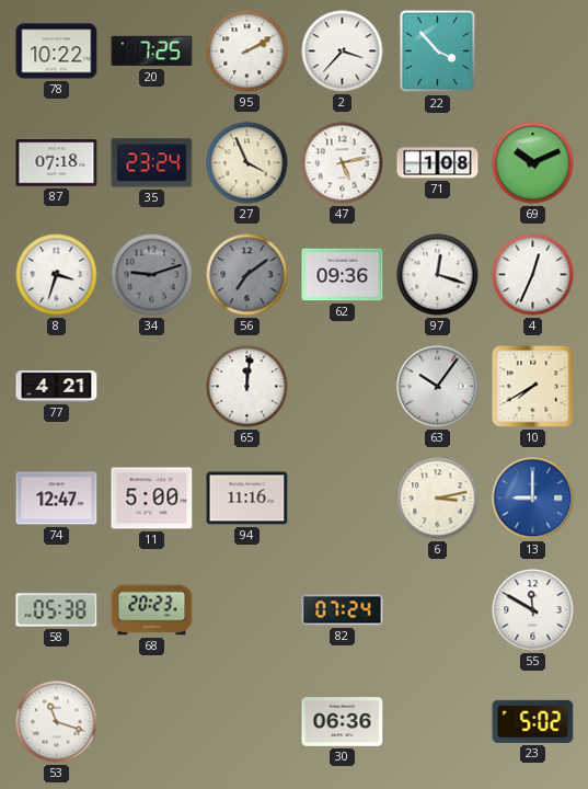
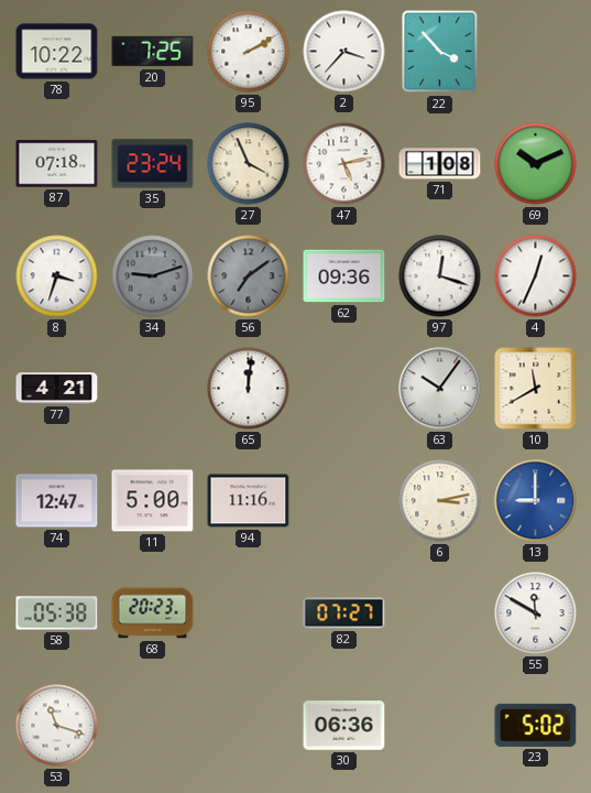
10: 7:40 -> 11:40
82: 07:24 -> 07:27
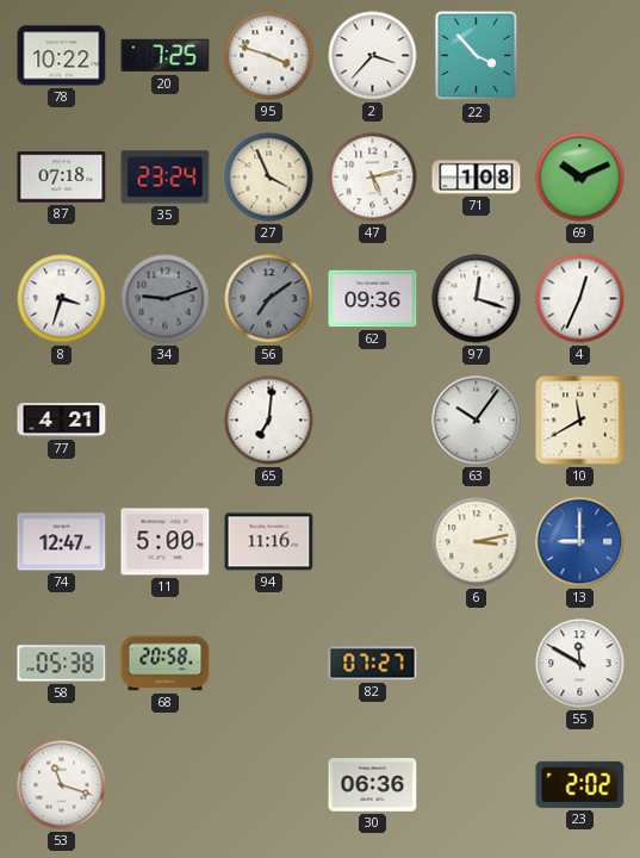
95: 2:10 -> 3:48
65: 12:01 -> 7:01
68: 20:23 -> 20:58
23: 5:02 -> 2:02
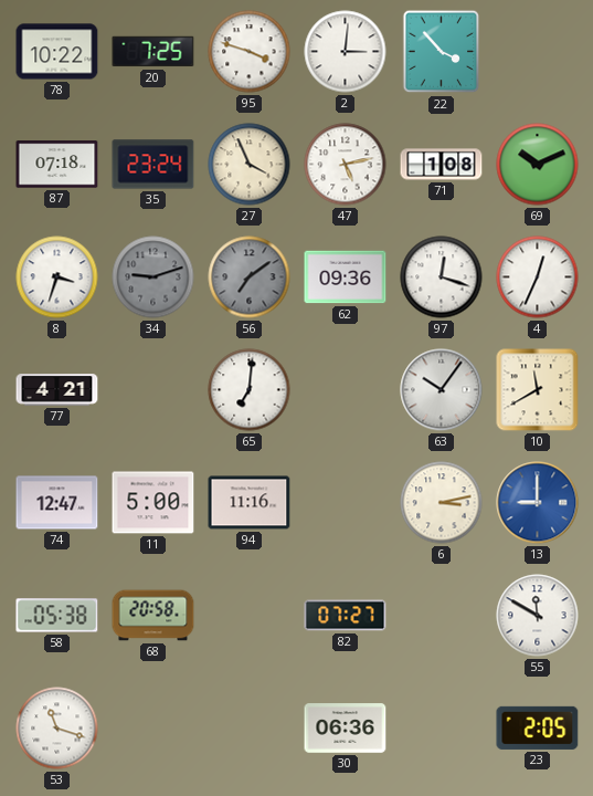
2: 3:37 -> 3:01
23: 2:02 -> 2:05
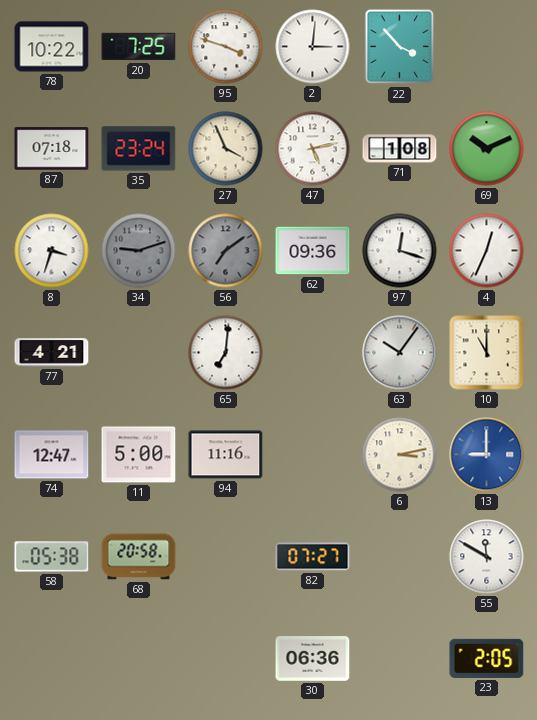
10: 11:40 -> 11:00
53: 11:18 -> none
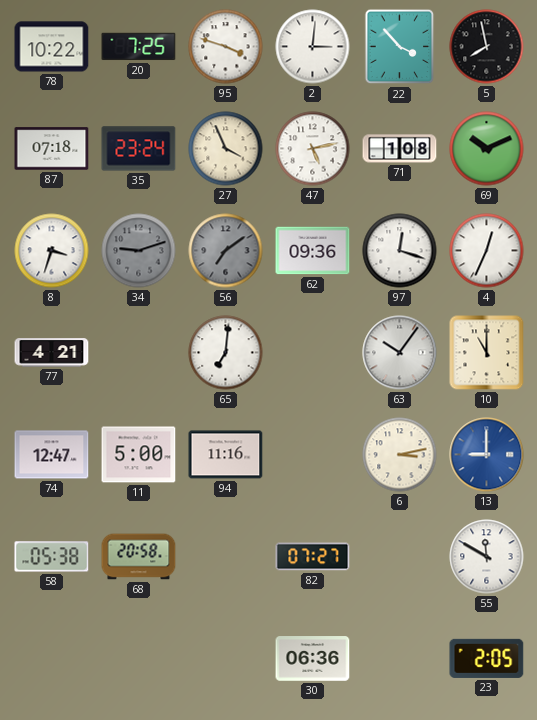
5: none -> 7:58
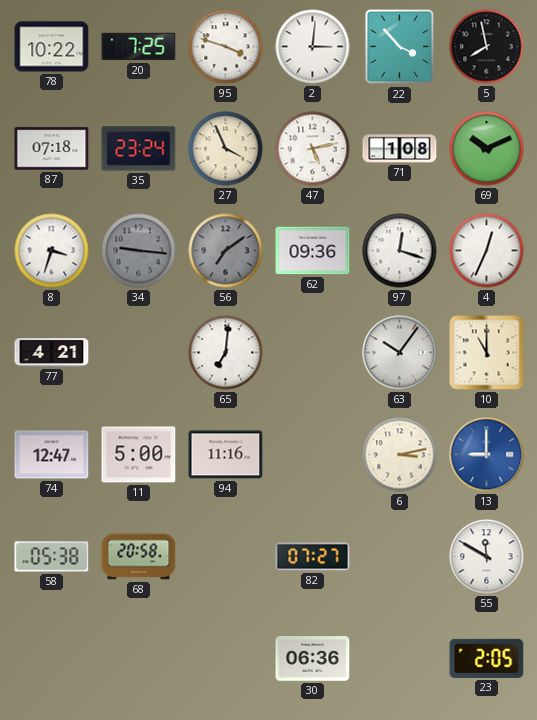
34: 9:12 -> 9:16
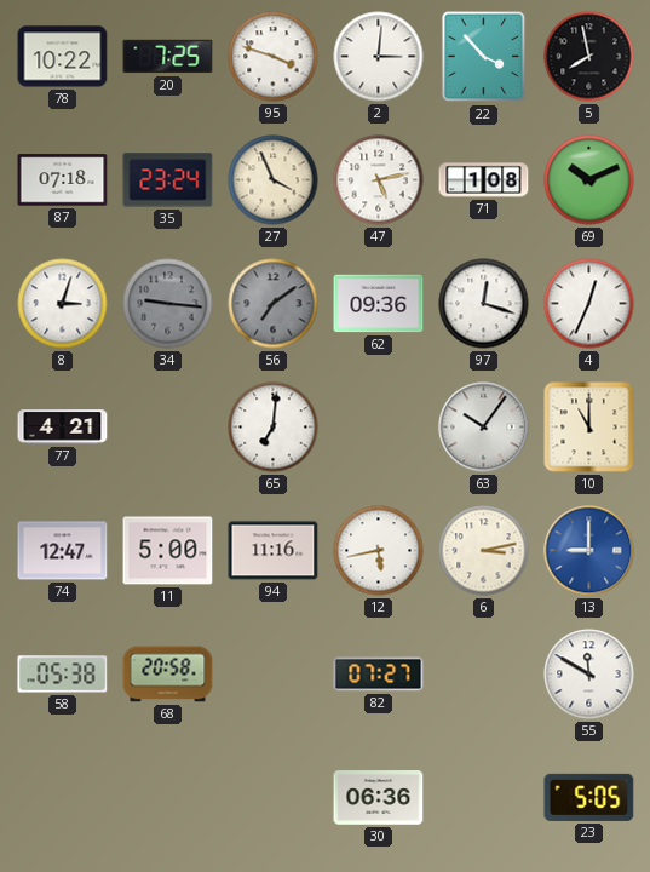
8: 3:33 -> 3:03
12: none -> 5:43
23: 2:05 -> 5:05
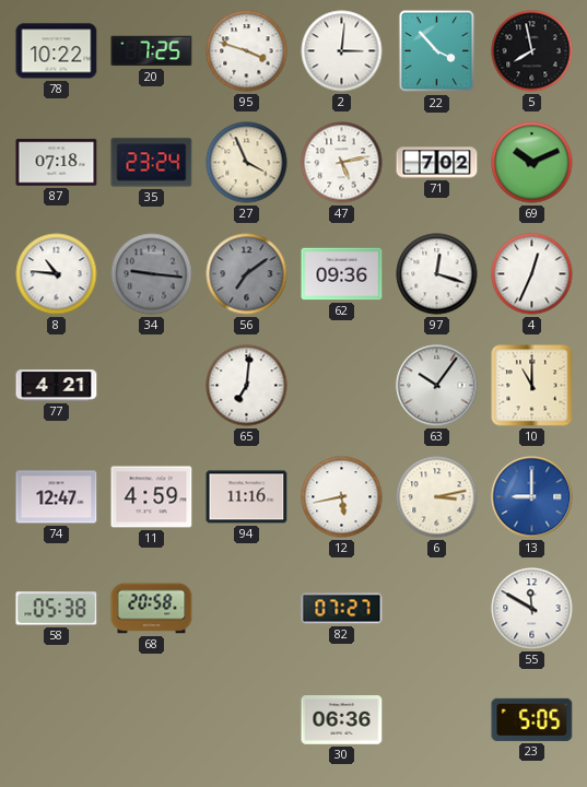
71: 1:08 -> 7:02
8: 3:03 -> 10:46
11: 5:00 -> 4:59
